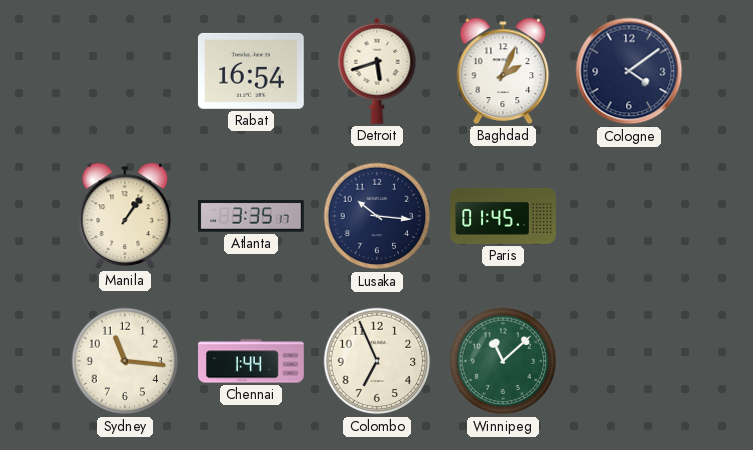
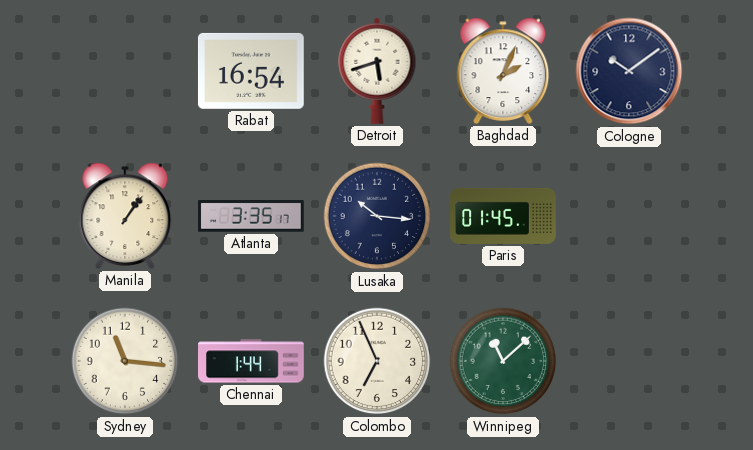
Cologne: 4:09 -> 10:09
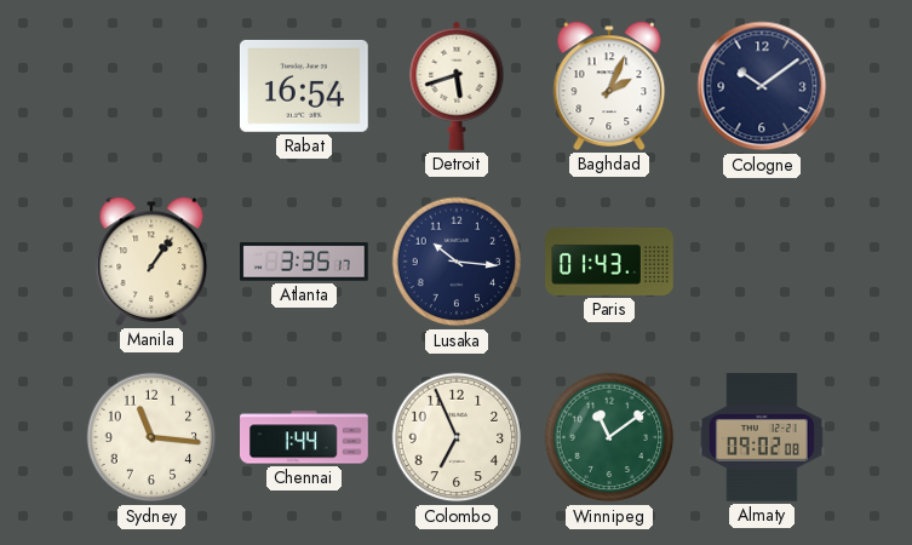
Paris: 01:45 -> 01:43
Winnipeg: 11:08 -> 11:09
Almaty: none -> 09:02
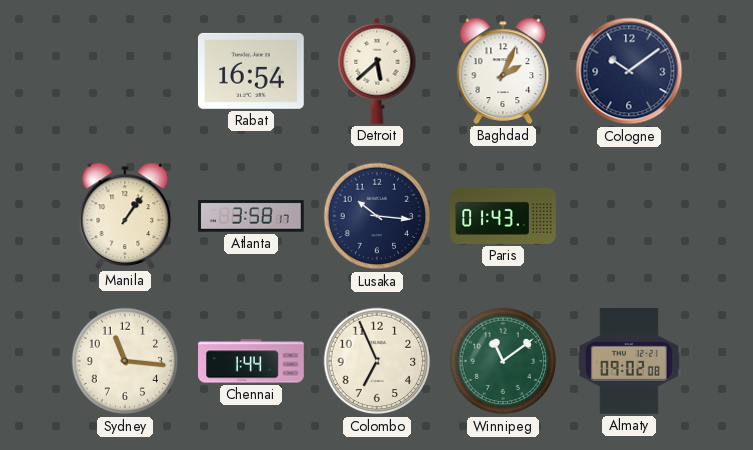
Detroit: 5:42 -> 5:38
Atlanta: 3:35 -> 3:58
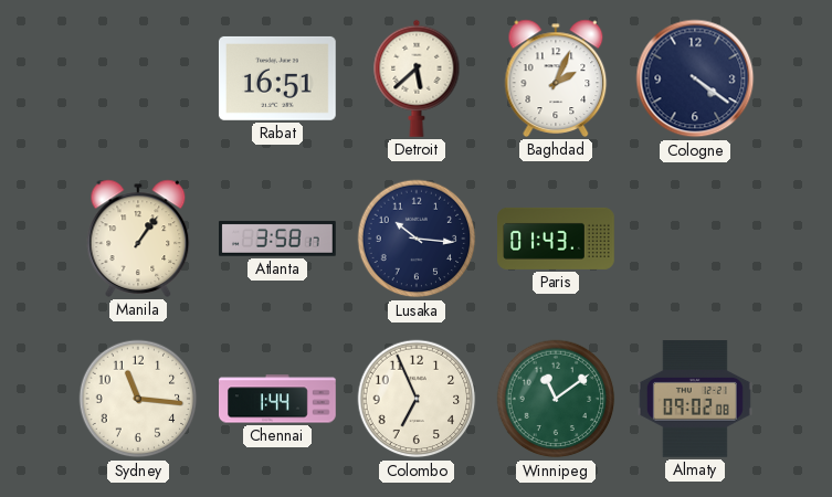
Rabat: 16:54 -> 16:51
Cologne: 10:09 -> 4:21
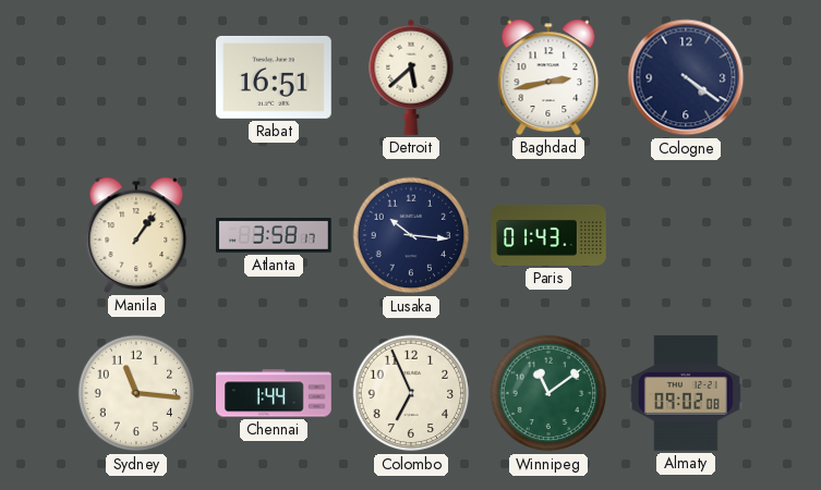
Baghdad: 2:04 -> 2:43
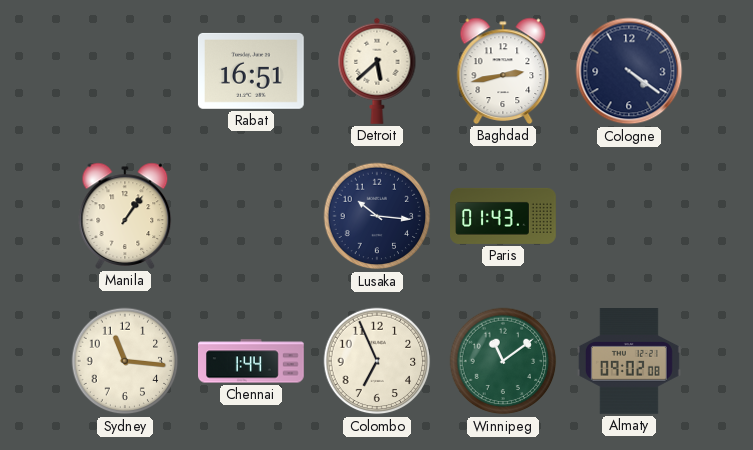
Atlanta: 3:58 -> none
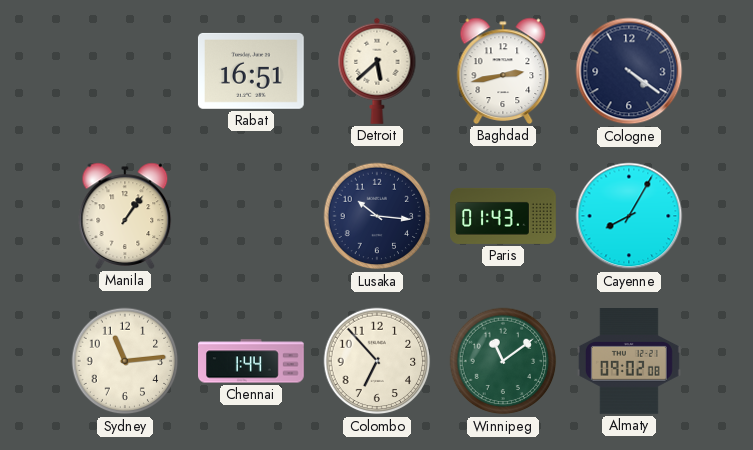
Cayenne: none -> 8:05
Sydney: 11:16 -> 11:14
Colombo: 6:56 -> 6:53
